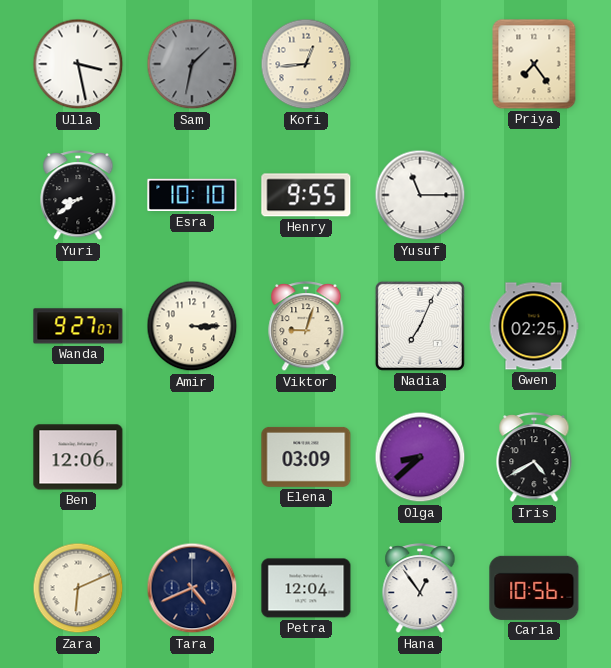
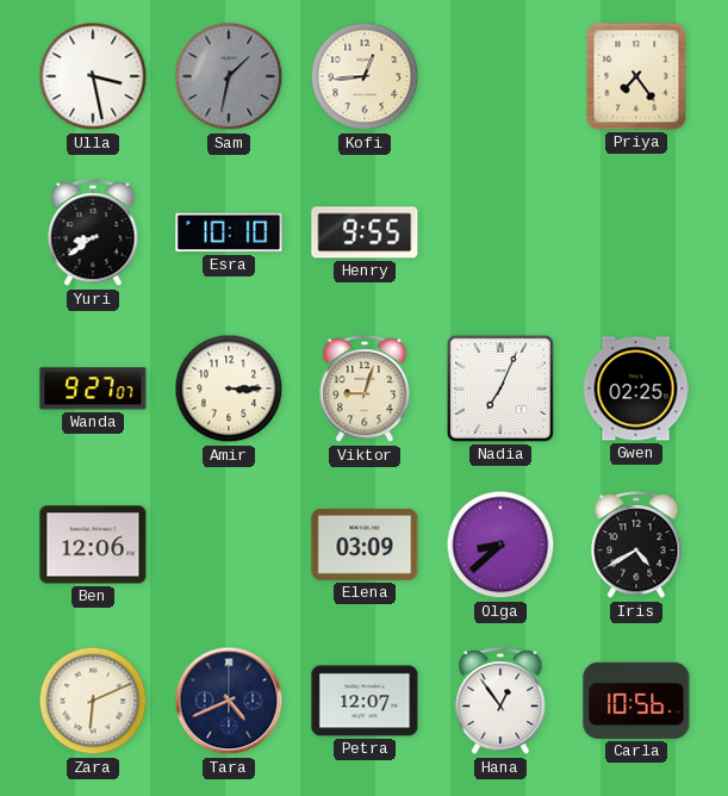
Yusuf: 11:15 -> none
Petra: 12:04 -> 12:07
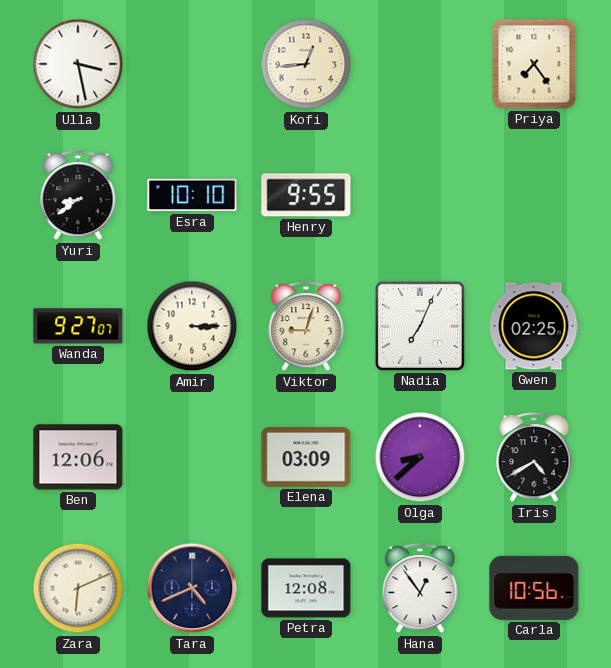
Sam: 1:32 -> none
Petra: 12:07 -> 12:08
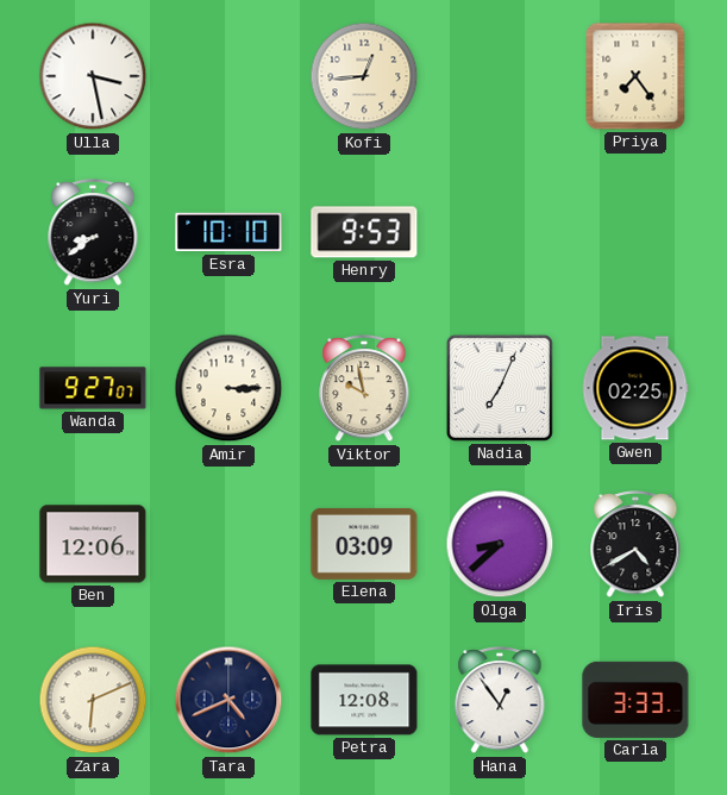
Henry: 9:55 -> 9:53
Viktor: 9:03 -> 9:58
Carla: 10:56 -> 3:33
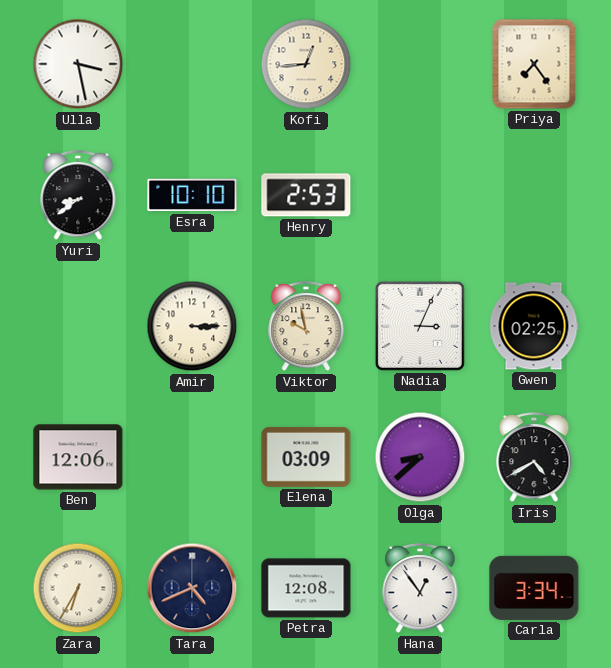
Henry: 9:53 -> 2:53
Wanda: 9:27 -> none
Nadia: 7:04 -> 3:04
Zara: 6:11 -> 6:35
Carla: 3:33 -> 3:34
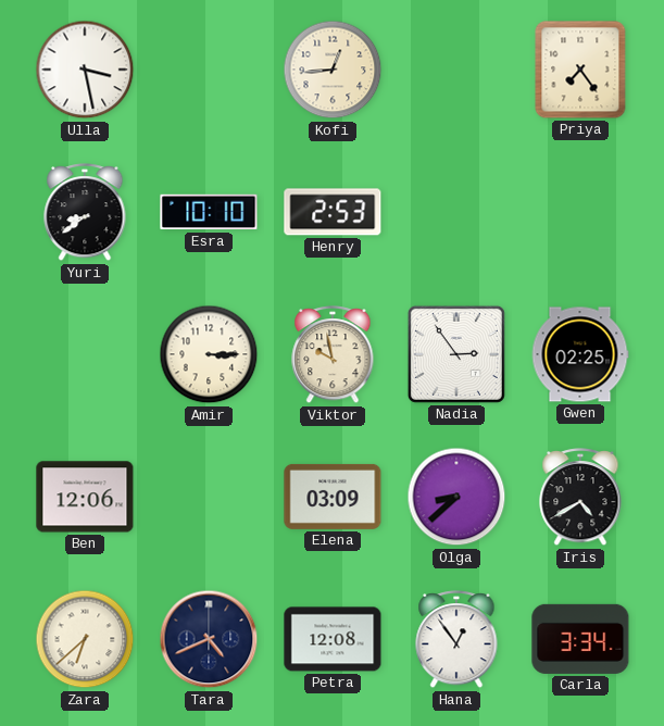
Nadia: 3:04 -> 2:54
Zara: 6:35 -> 6:38
